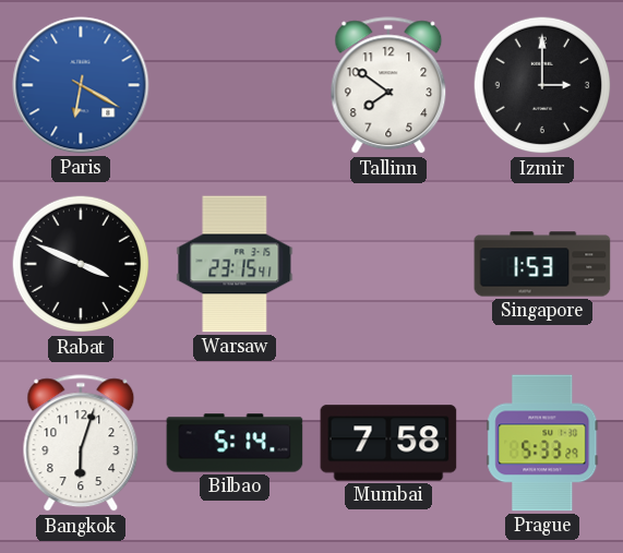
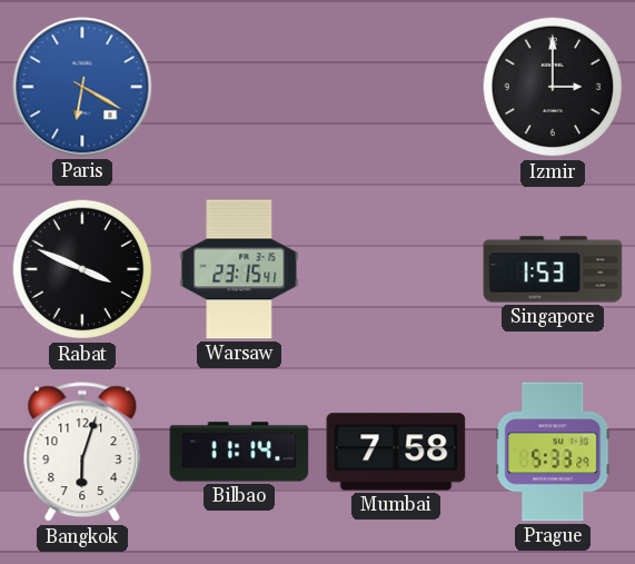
Tallinn: 7:51 -> none
Bilbao: 5:14 -> 11:14
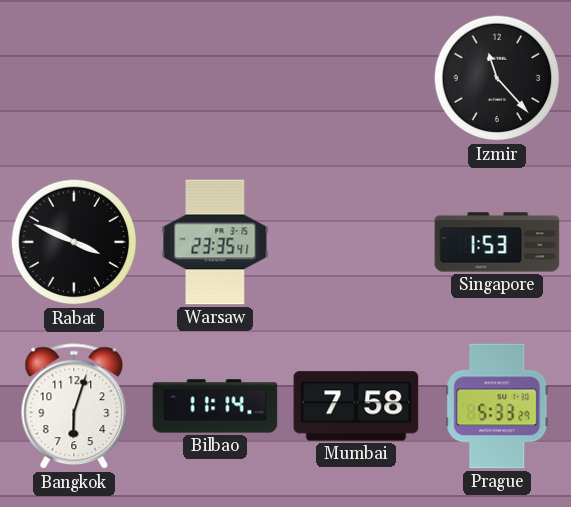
Paris: 6:20 -> none
Izmir: 3:00 -> 11:23
Warsaw: 23:15 -> 23:35
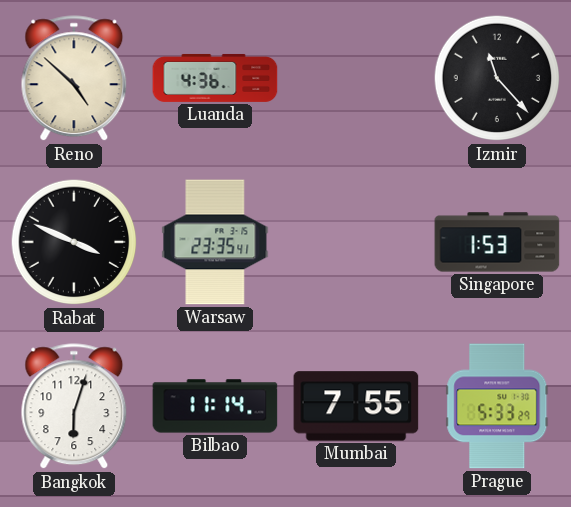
Reno: none -> 4:52
Luanda: none -> 4:36
Mumbai: 7:58 -> 7:55
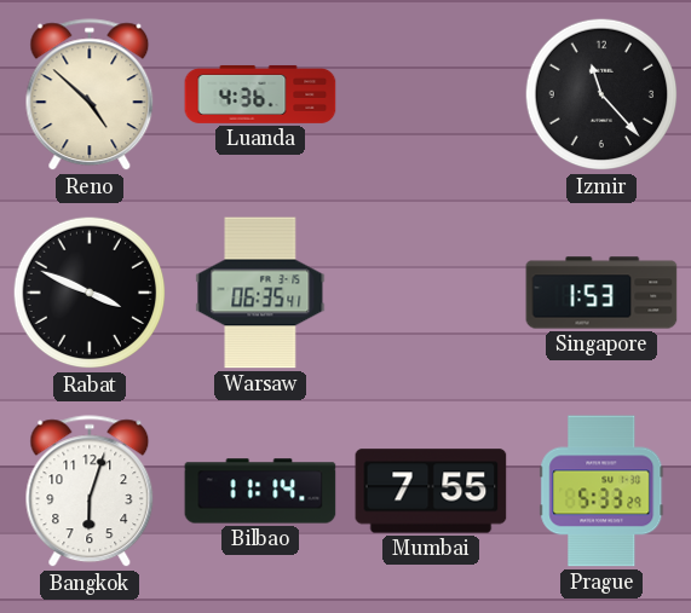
Warsaw: 23:35 -> 06:35
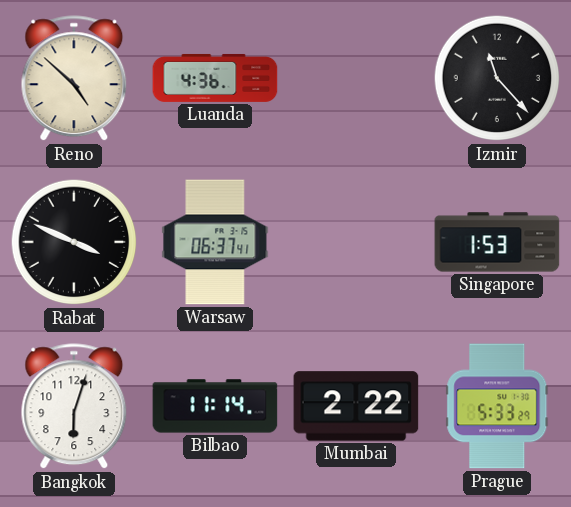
Warsaw: 06:35 -> 06:37
Mumbai: 7:55 -> 2:22
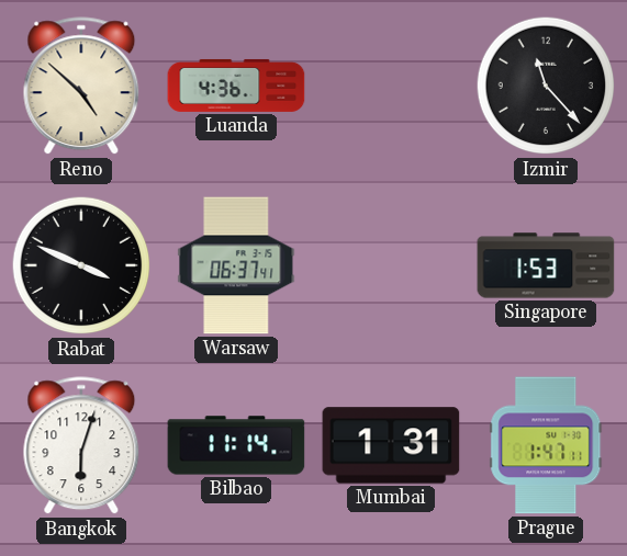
Mumbai: 2:22 -> 1:31
Prague: 5:33 -> 1:47
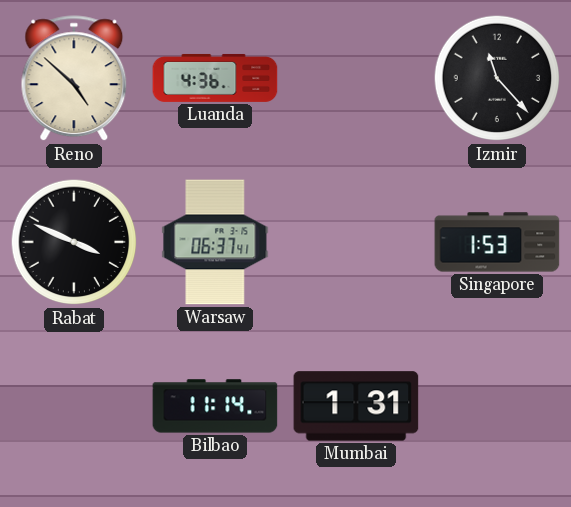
Bangkok: 6:03 -> none
Prague: 1:47 -> none
